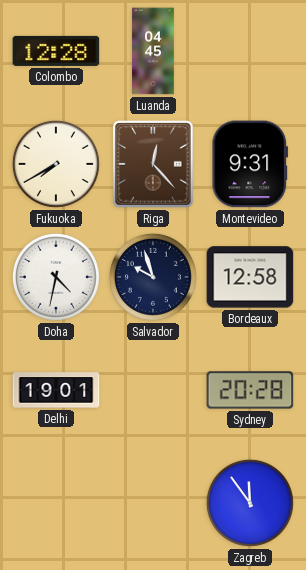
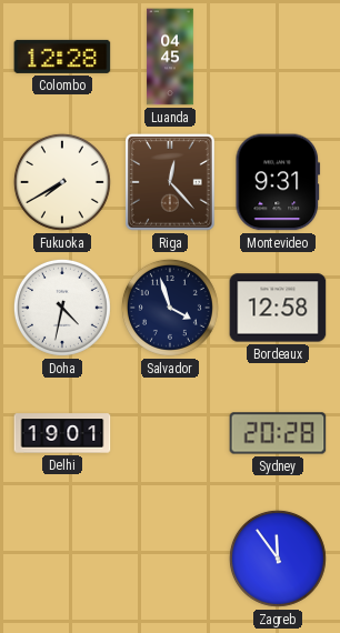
Salvador: 9:57 -> 3:57
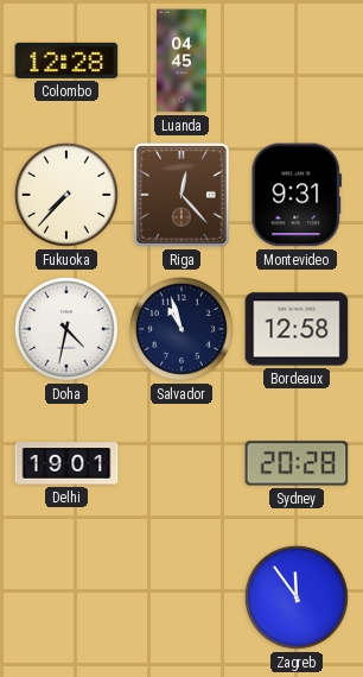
Fukuoka: 7:40 -> 7:37
Salvador: 3:57 -> 10:57
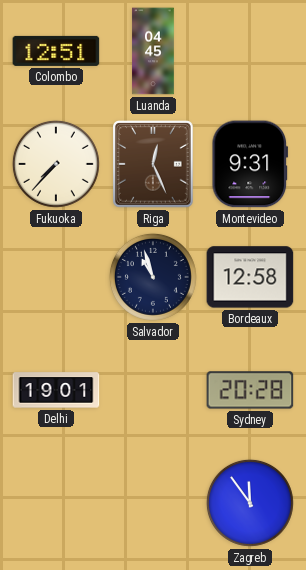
Colombo: 12:28 -> 12:51
Riga: 12:23 -> 12:26
Doha: 4:32 -> none
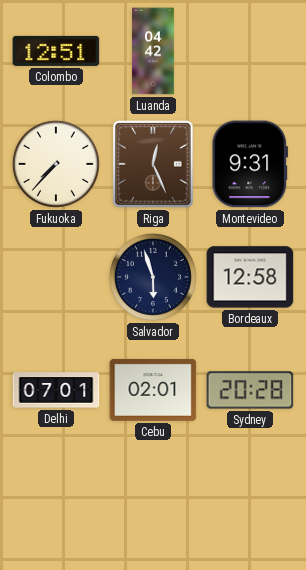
Luanda: 04:45 -> 04:42
Salvador: 10:57 -> 5:57
Delhi: 19:01 -> 07:01
Cebu: none -> 02:01
Zagreb: 11:54 -> none
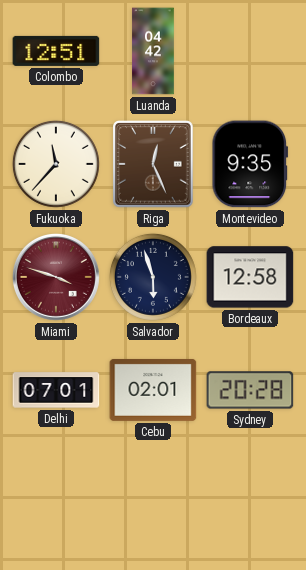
Fukuoka: 7:37 -> 11:37
Montevideo: 9:31 -> 9:35
Miami: none -> 3:48
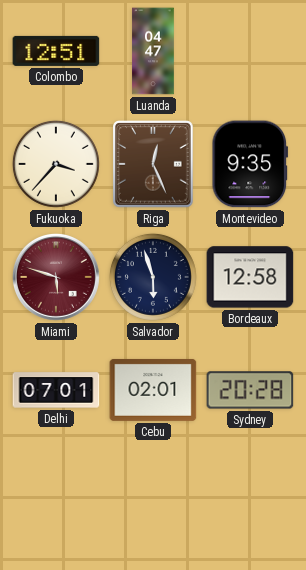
Luanda: 04:42 -> 04:47
Fukuoka: 11:37 -> 3:37
Miami: 3:48 -> 5:48
